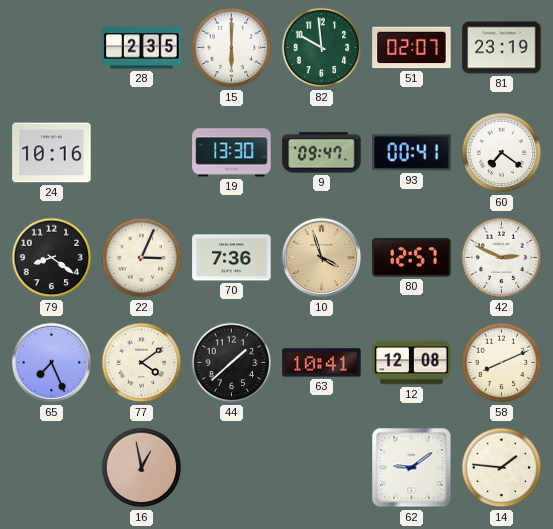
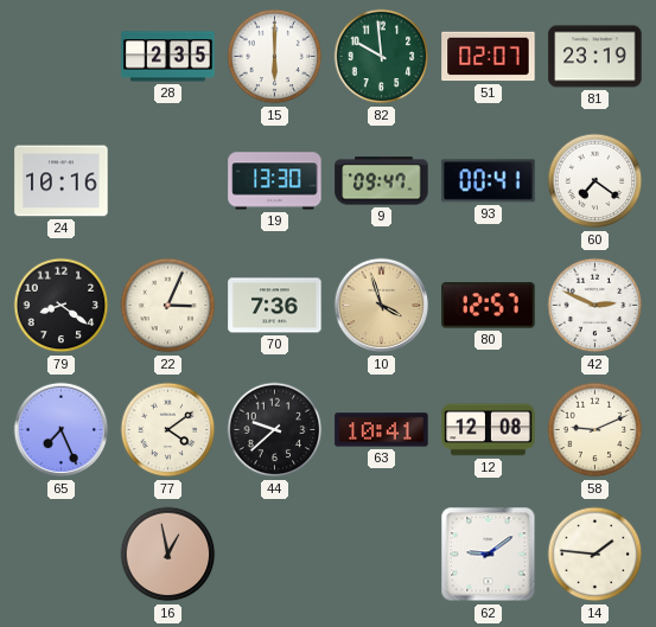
44: 1:38 -> 9:38
58: 8:11 -> 9:11
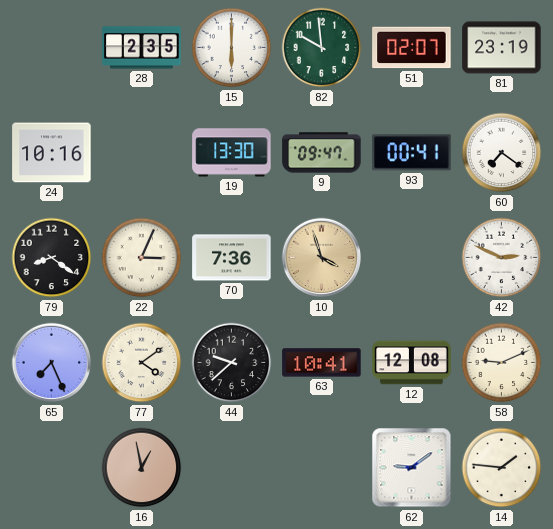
80: 12:57 -> none
